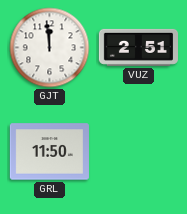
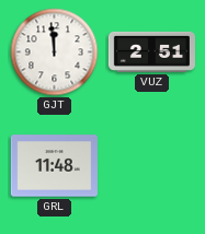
GRL: 11:50 -> 11:48
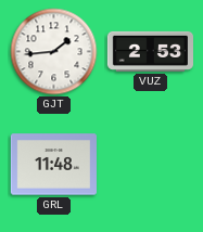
GJT: 11:59 -> 1:44
VUZ: 2:51 -> 2:53
